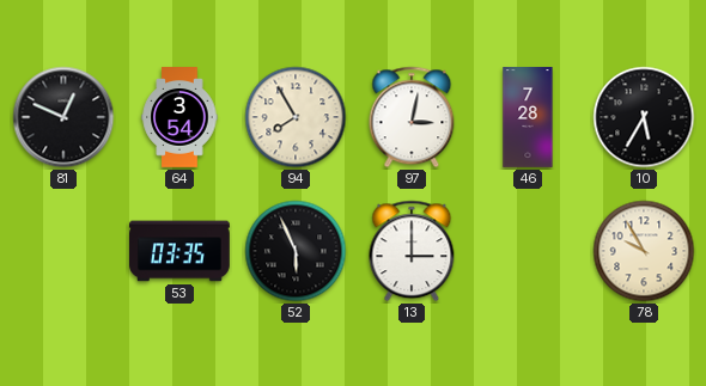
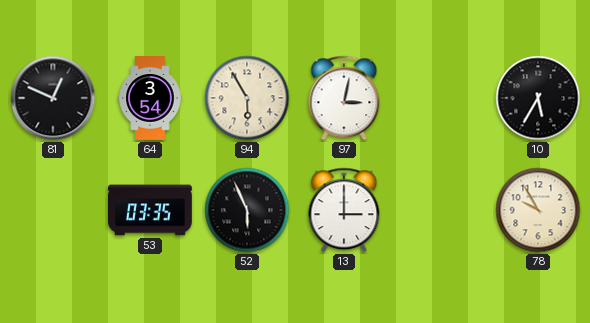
94: 7:55 -> 5:55
46: 7:28 -> none
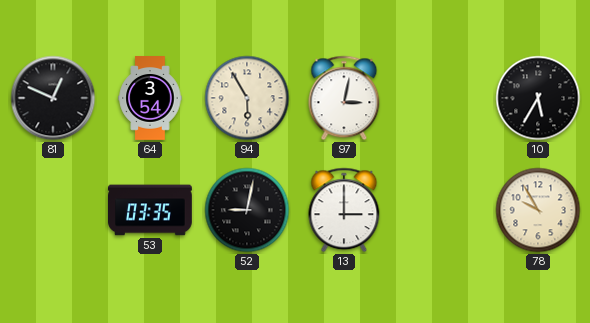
52: 5:56 -> 9:02
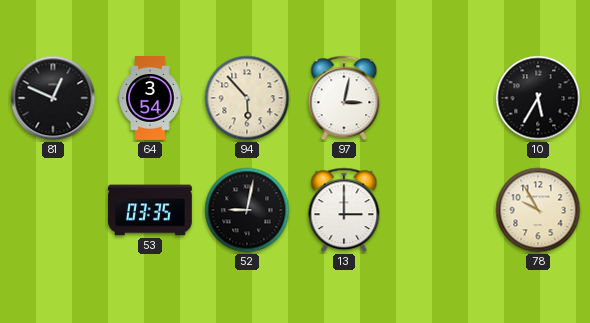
94: 5:55 -> 5:53
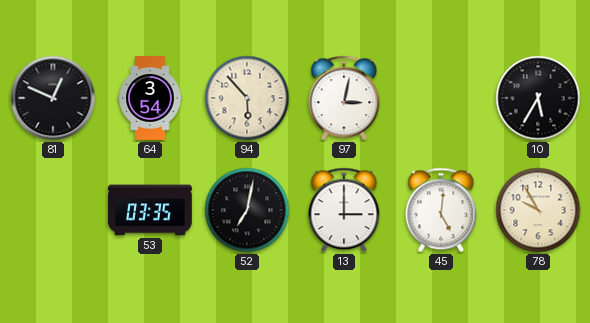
52: 9:02 -> 7:02
45: none -> 5:01
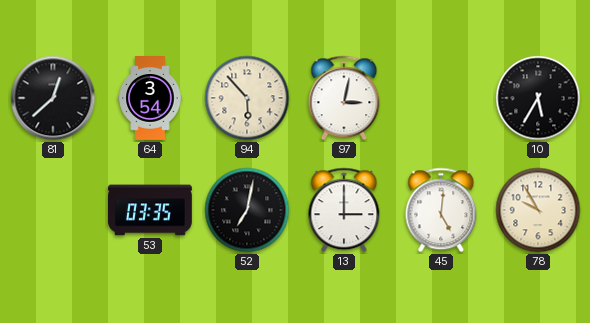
81: 12:49 -> 12:38
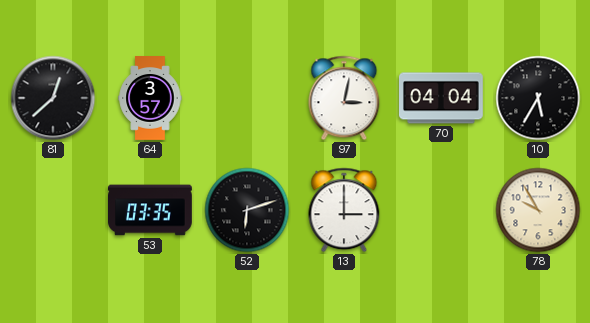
64: 3:54 -> 3:57
94: 5:53 -> none
70: none -> 04:04
52: 7:02 -> 6:12
45: 5:01 -> none
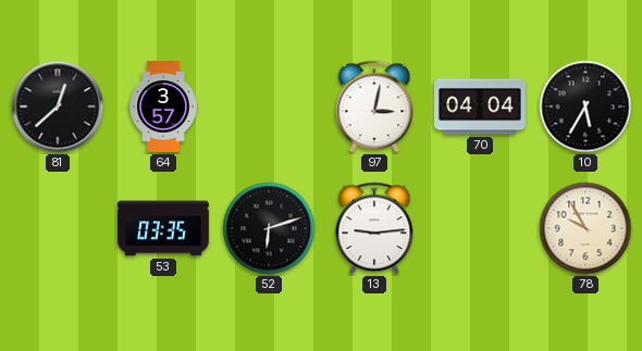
13: 3:00 -> 9:14
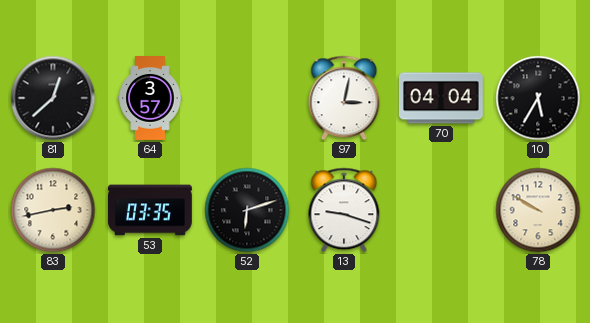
83: none -> 2:43
13: 9:14 -> 9:18
78: 9:55 -> 9:50
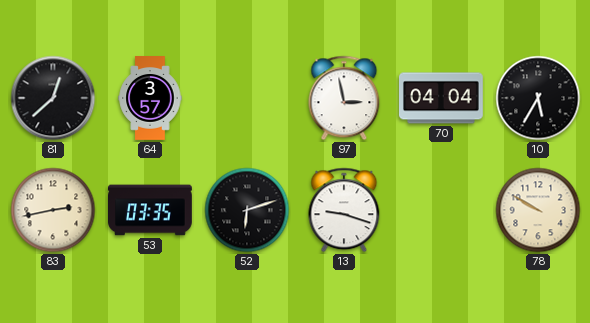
97: 3:02 -> 2:58
